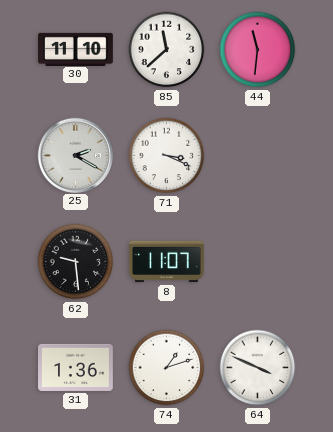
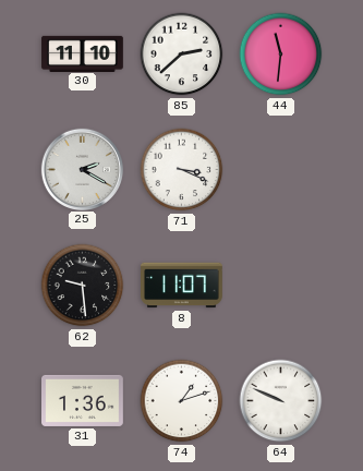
85: 11:38 -> 2:38
64: 3:49 -> 9:49
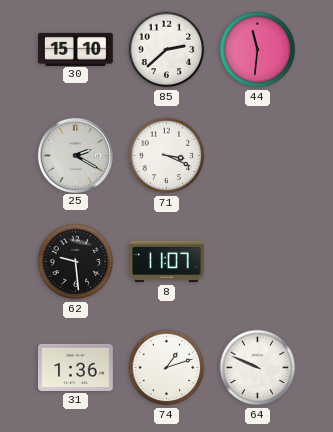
30: 11:10 -> 15:10
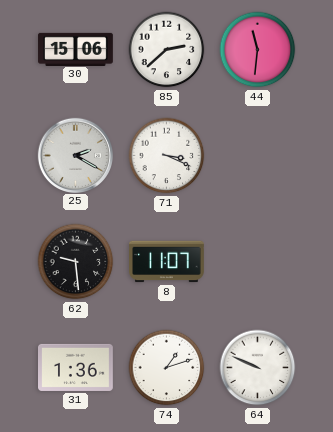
30: 15:10 -> 15:06
